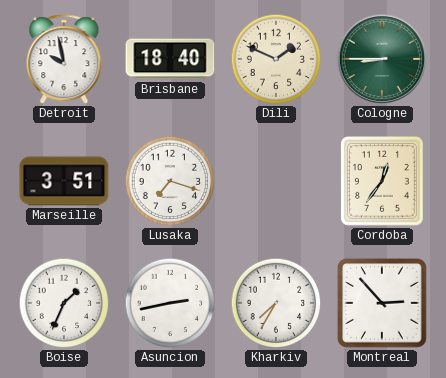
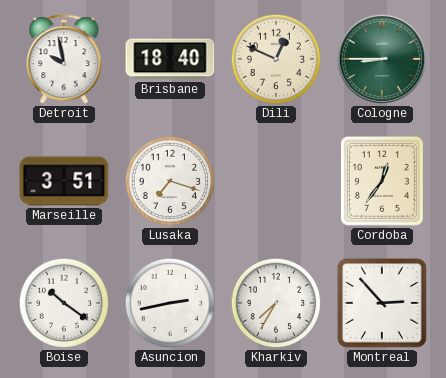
Dili: 1:49 -> 12:49
Boise: 1:34 -> 10:21
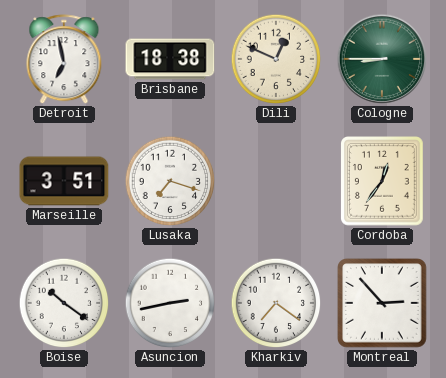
Detroit: 9:58 -> 6:58
Brisbane: 18:40 -> 18:38
Kharkiv: 7:35 -> 7:21
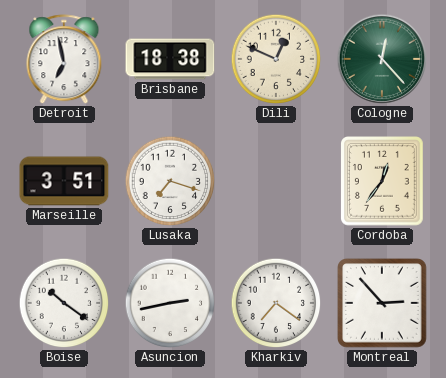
Cologne: 8:45 -> 12:23
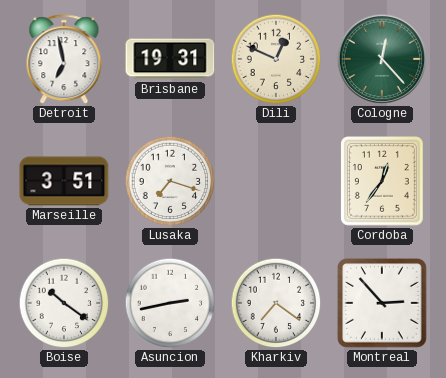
Brisbane: 18:38 -> 19:31
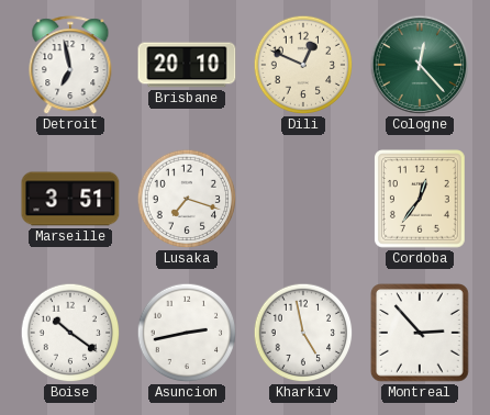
Brisbane: 19:31 -> 20:10
Kharkiv: 7:21 -> 4:58
